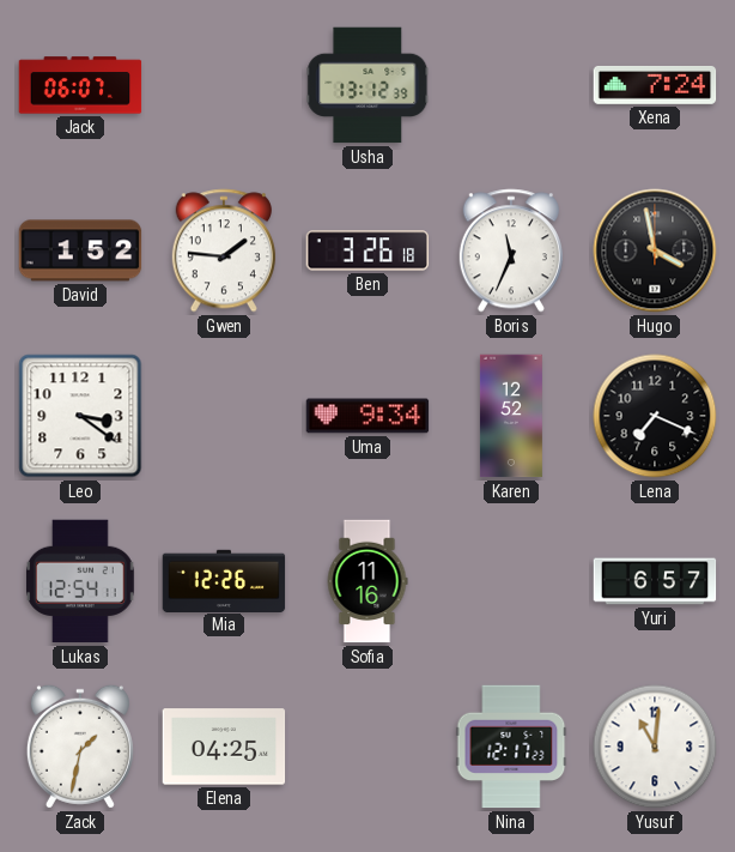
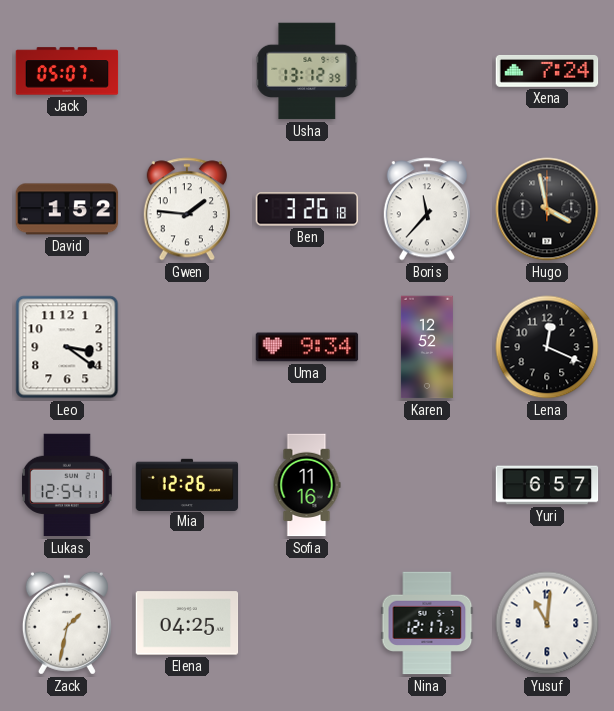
Jack: 06:07 -> 05:07
Boris: 11:34 -> 11:37
Lena: 7:19 -> 12:19
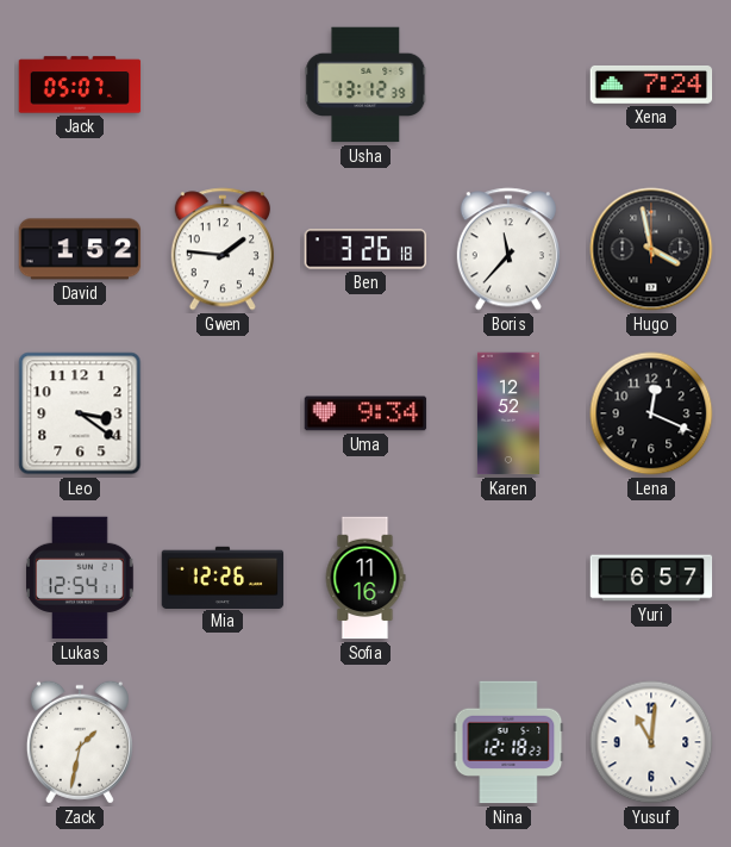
Elena: 04:25 -> none
Nina: 12:17 -> 12:18
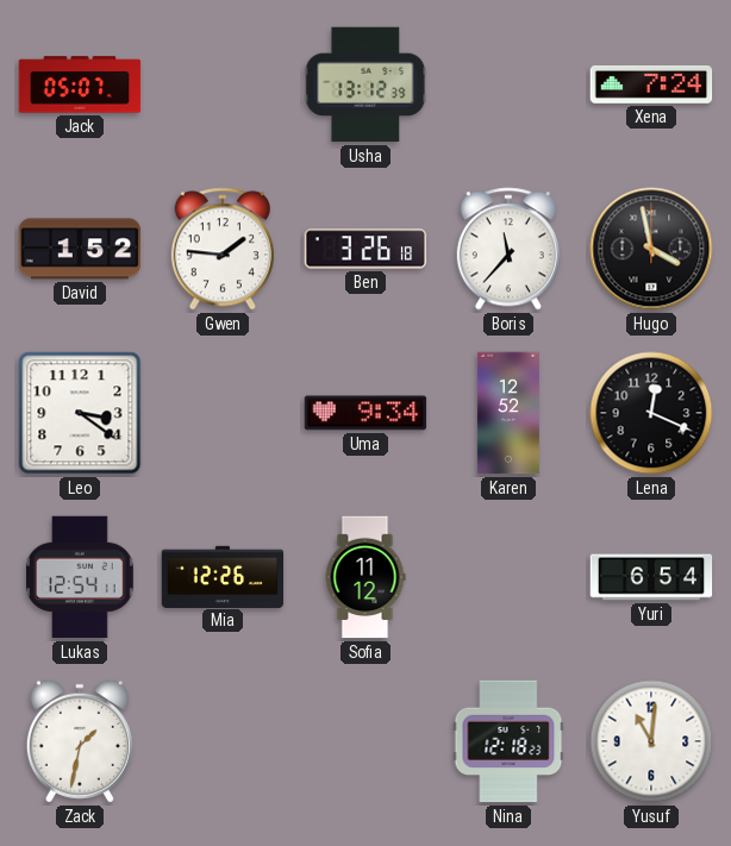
Sofia: 11:16 -> 11:12
Yuri: 6:57 -> 6:54
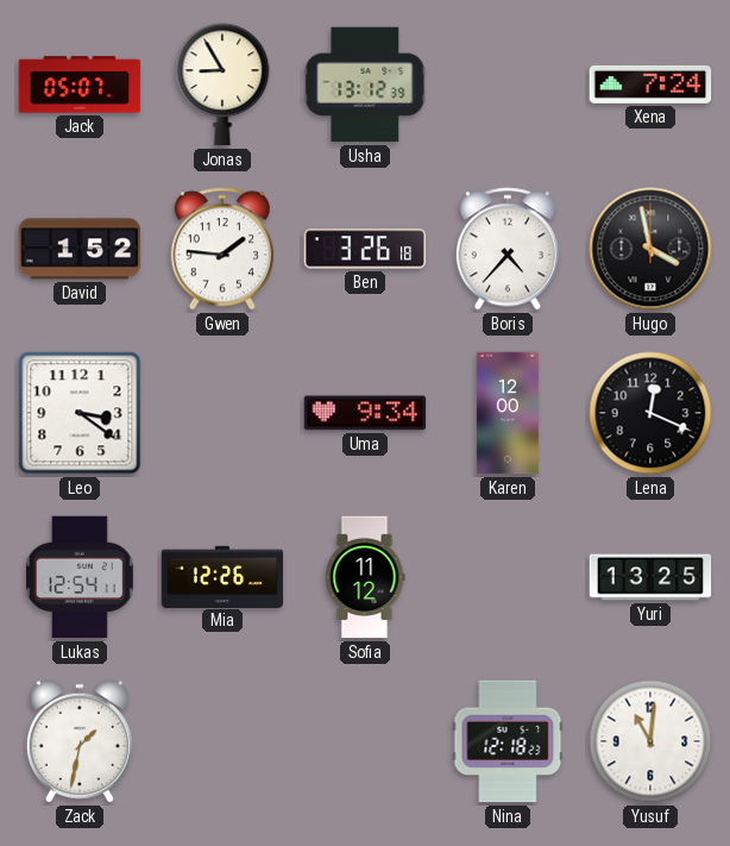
Jonas: none -> 8:55
Boris: 11:37 -> 4:37
Karen: 12:52 -> 12:00
Yuri: 6:54 -> 13:25
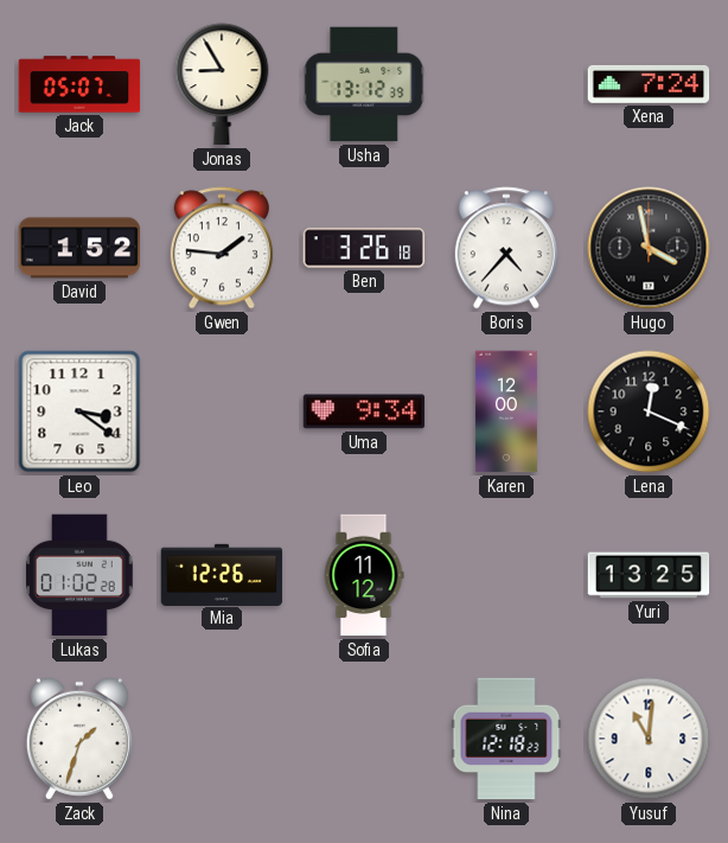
Lukas: 12:54 -> 01:02
Zack: 1:32 -> 1:33
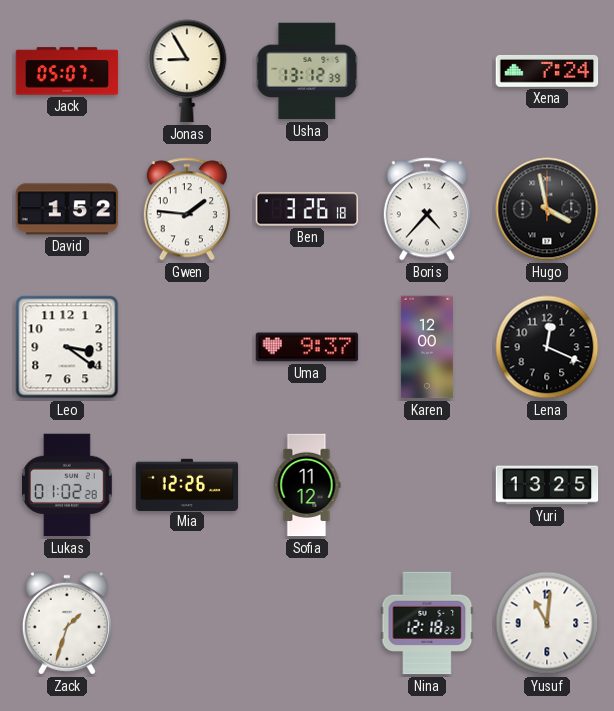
Uma: 9:34 -> 9:37
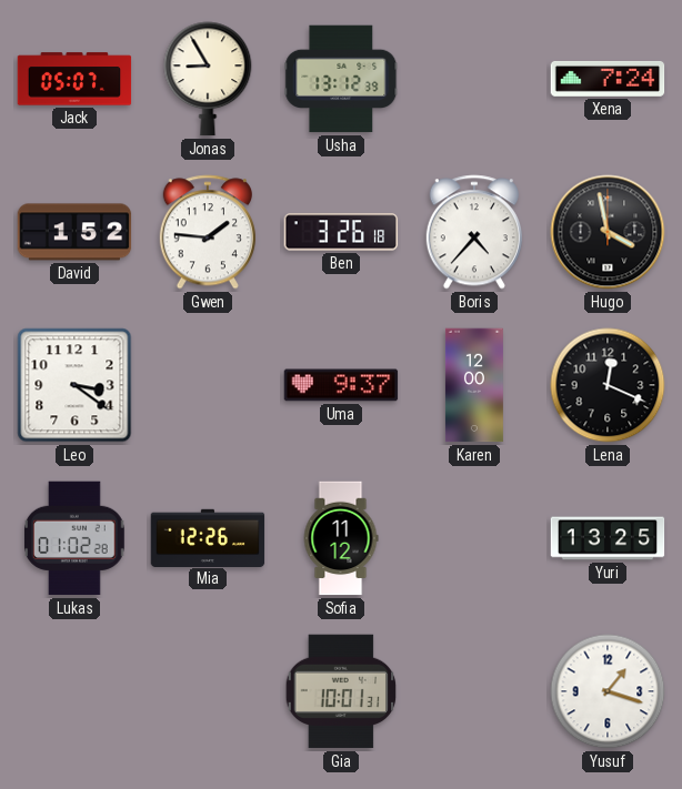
Zack: 1:33 -> none
Gia: none -> 10:01
Nina: 12:18 -> none
Yusuf: 11:01 -> 1:18
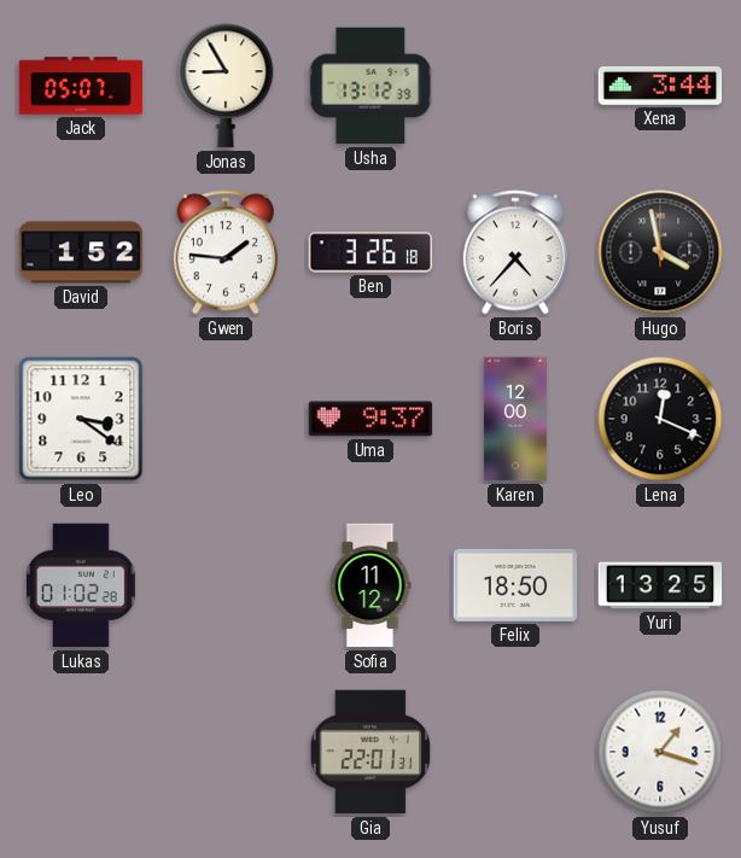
Xena: 7:24 -> 3:44
Mia: 12:26 -> none
Felix: none -> 18:50
Gia: 10:01 -> 22:01
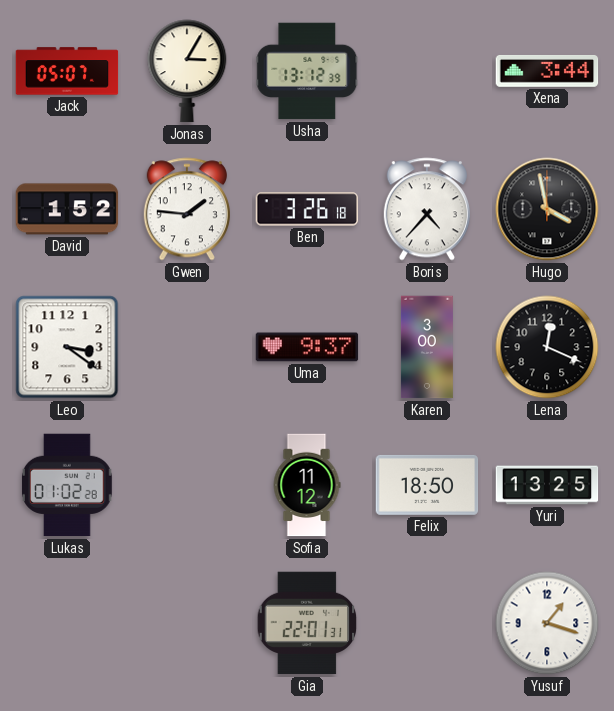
Jonas: 8:55 -> 3:05
Karen: 12:00 -> 3:00
